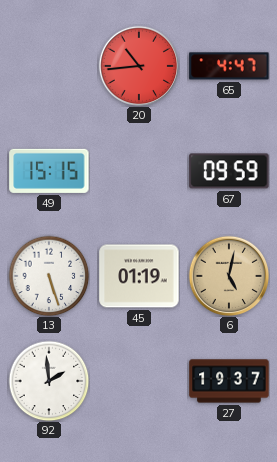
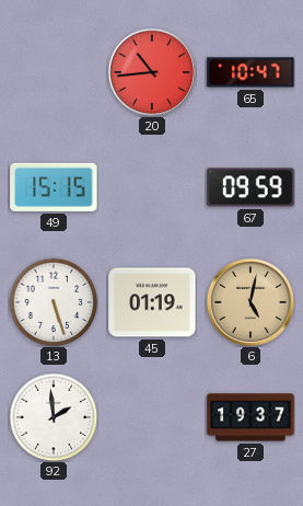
65: 4:47 -> 10:47
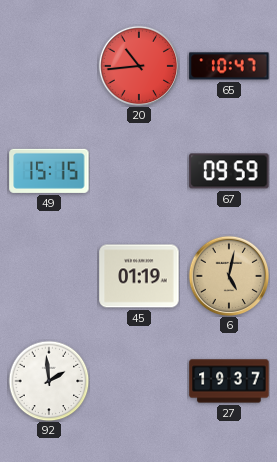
13: 5:27 -> none
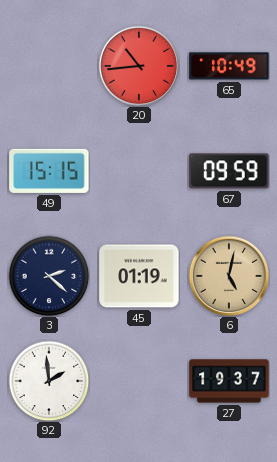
65: 10:47 -> 10:49
3: none -> 2:22
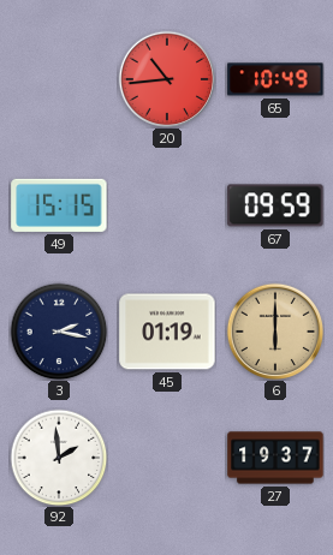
3: 2:22 -> 2:17
6: 5:02 -> 6:00
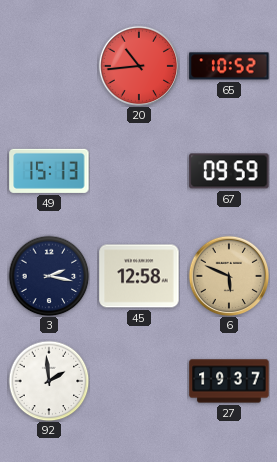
65: 10:49 -> 10:52
49: 15:15 -> 15:13
45: 01:19 -> 12:58
6: 6:00 -> 5:49
